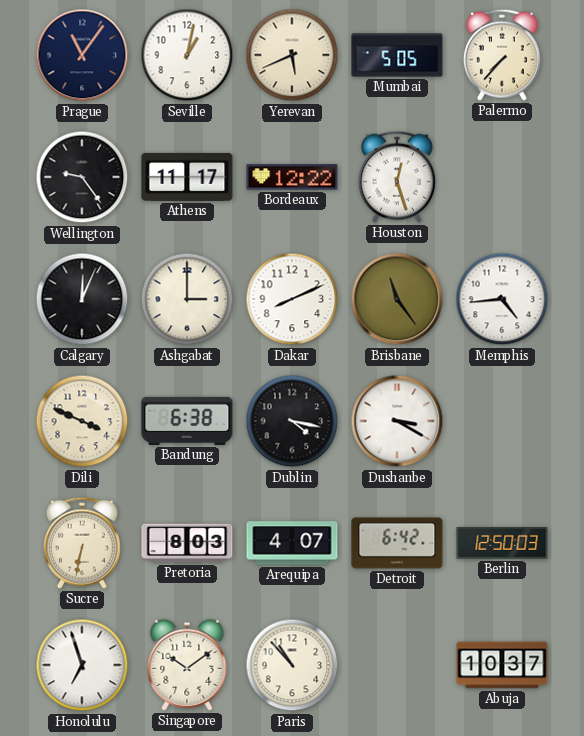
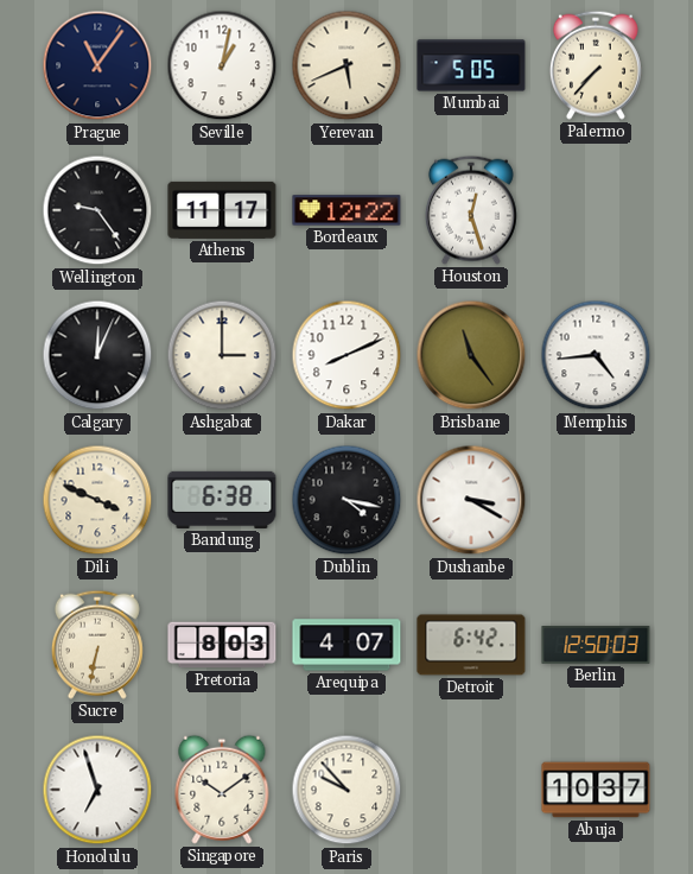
Paris: 10:53 -> 9:53
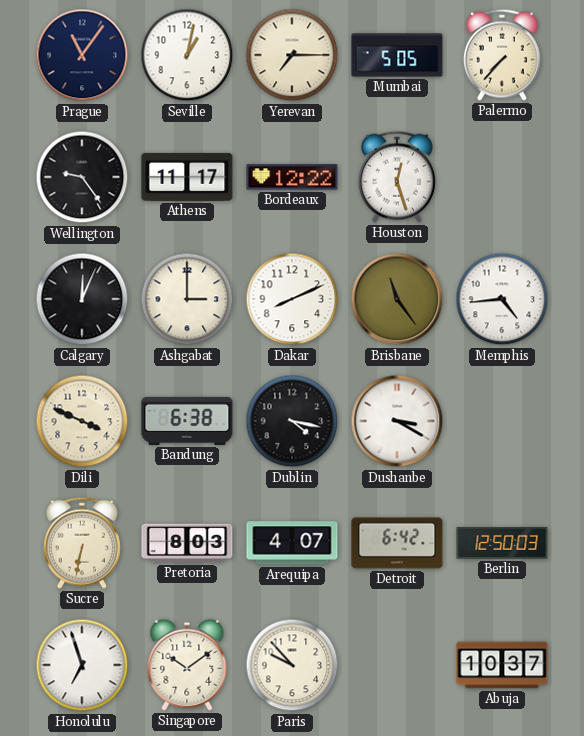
Yerevan: 5:41 -> 7:15
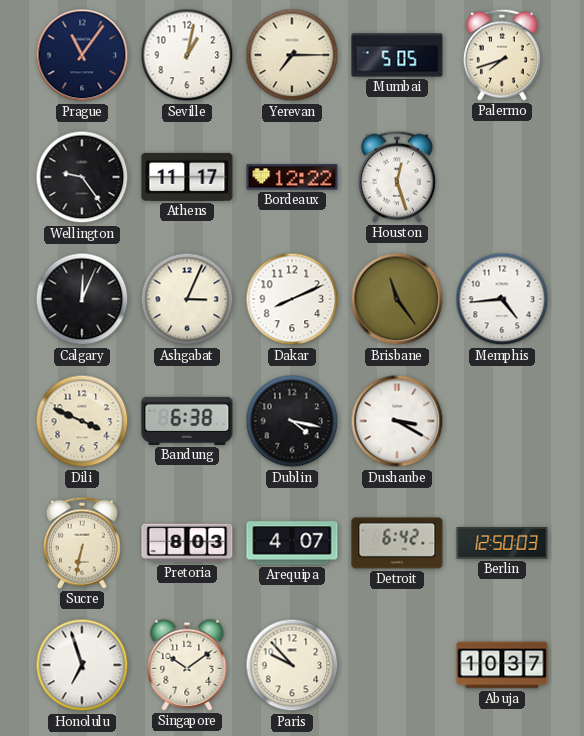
Palermo: 7:37 -> 7:42
Ashgabat: 3:00 -> 3:04
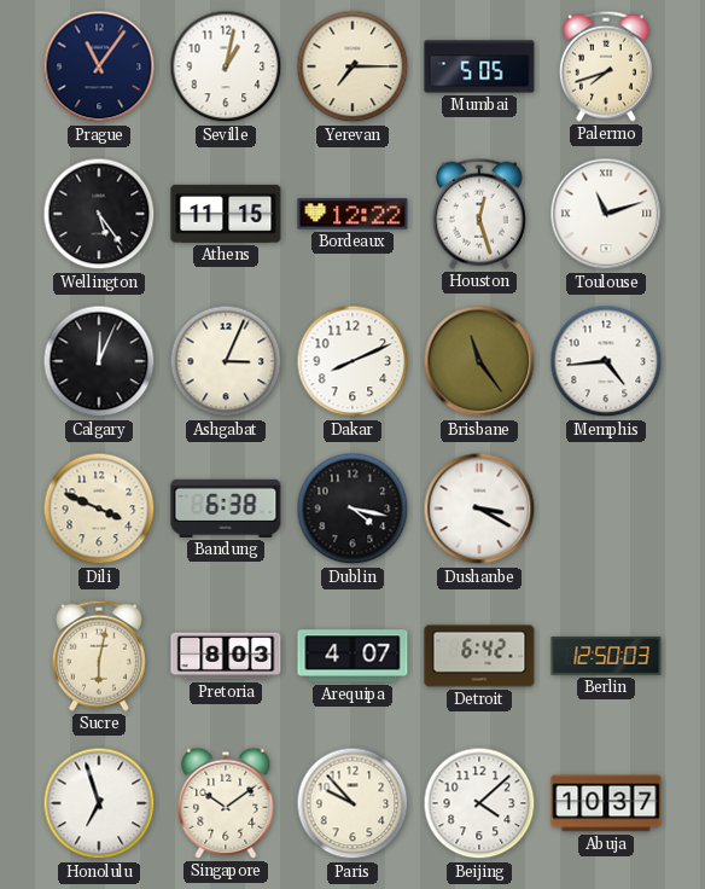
Wellington: 9:24 -> 5:24
Athens: 11:17 -> 11:15
Toulouse: none -> 11:12
Sucre: 6:32 -> 6:02
Beijing: none -> 4:08
